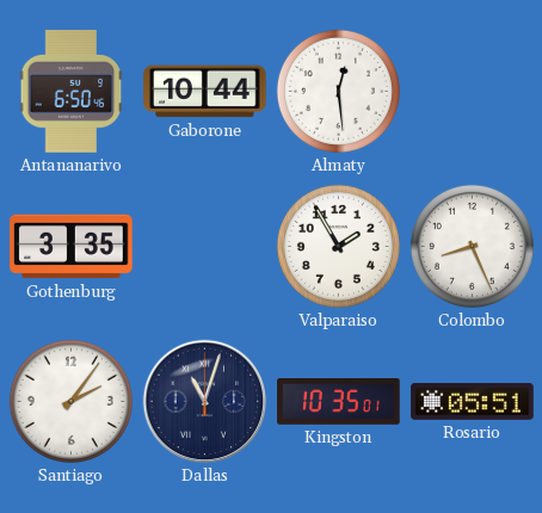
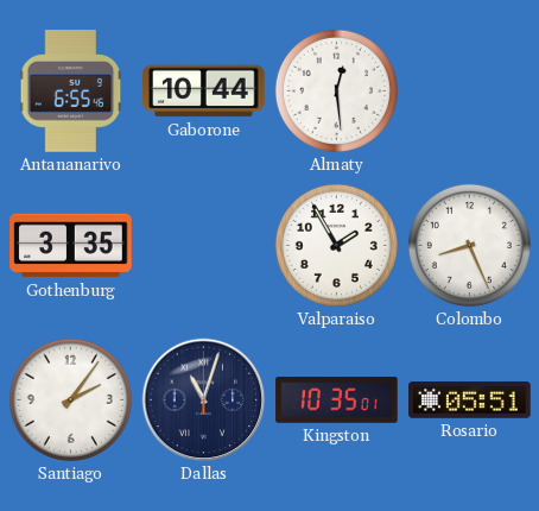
Antananarivo: 6:50 -> 6:55
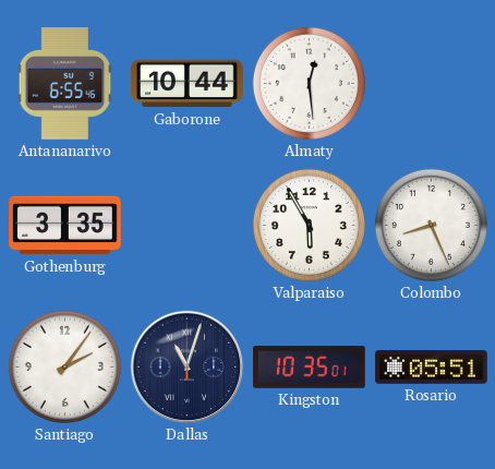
Valparaiso: 1:55 -> 5:55
